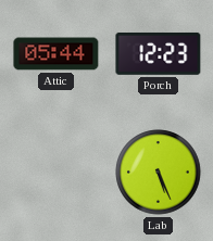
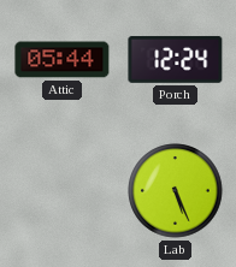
Porch: 12:23 -> 12:24
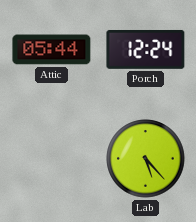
Lab: 5:26 -> 5:23
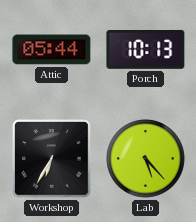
Porch: 12:24 -> 10:13
Workshop: none -> 6:35
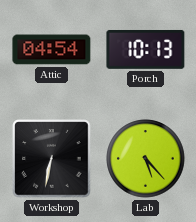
Attic: 05:44 -> 04:54
Workshop: 6:35 -> 6:32
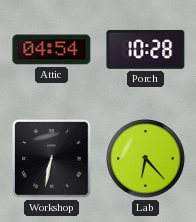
Porch: 10:13 -> 10:28
Lab: 5:23 -> 6:23
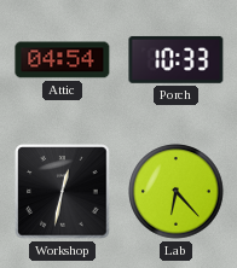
Porch: 10:28 -> 10:33
Workshop: 6:32 -> 12:32
